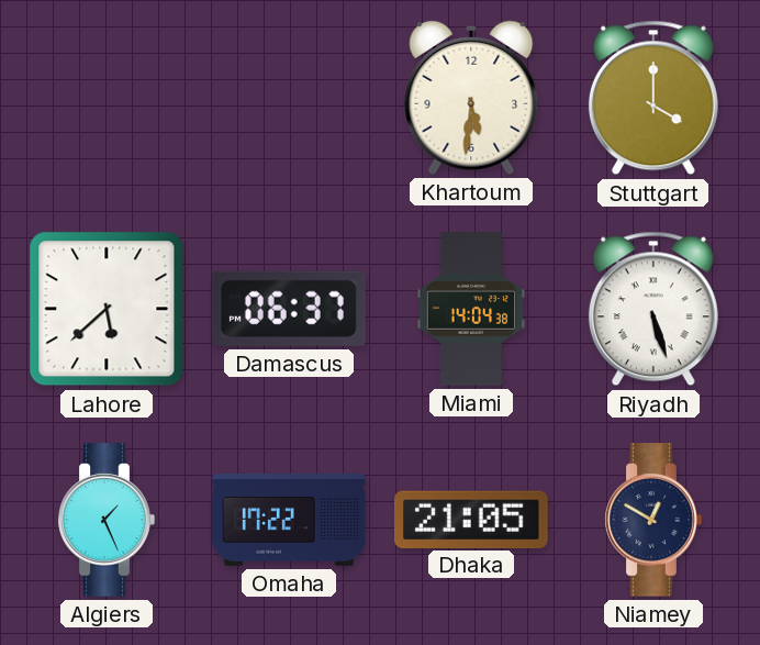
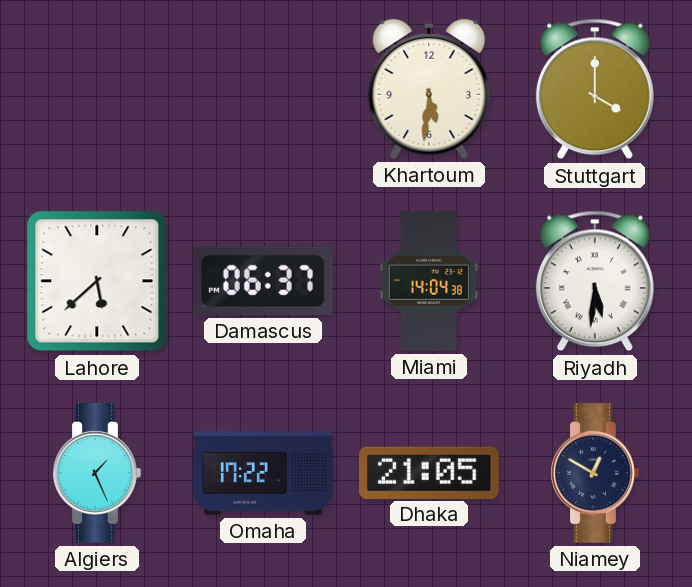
Riyadh: 5:27 -> 5:31
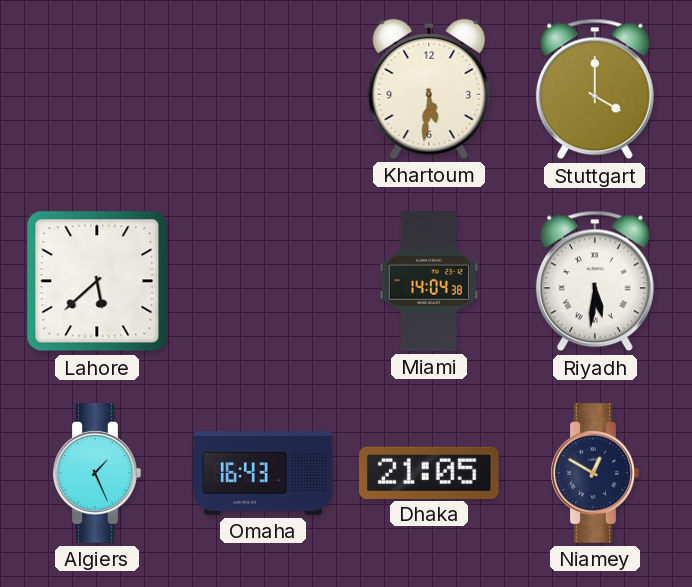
Damascus: 06:37 -> none
Omaha: 17:22 -> 16:43
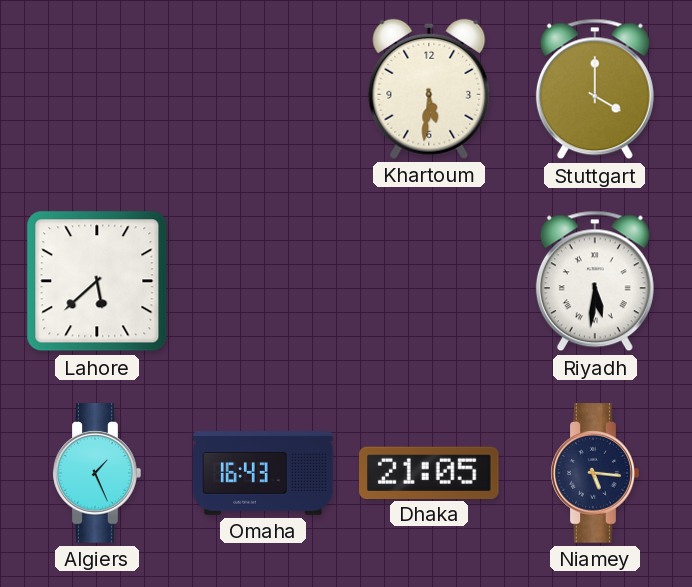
Miami: 14:04 -> none
Niamey: 12:50 -> 5:16
